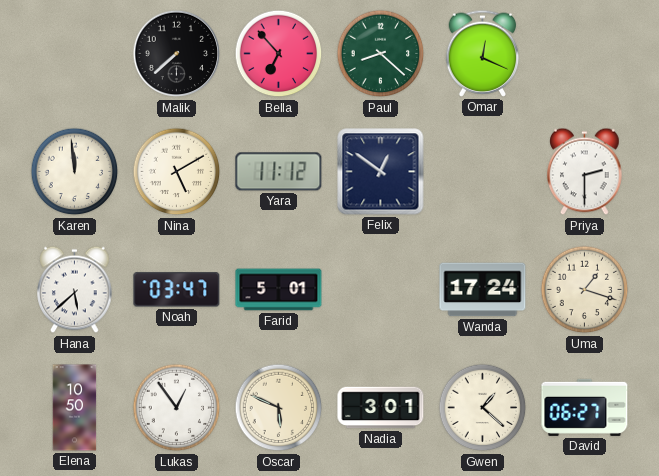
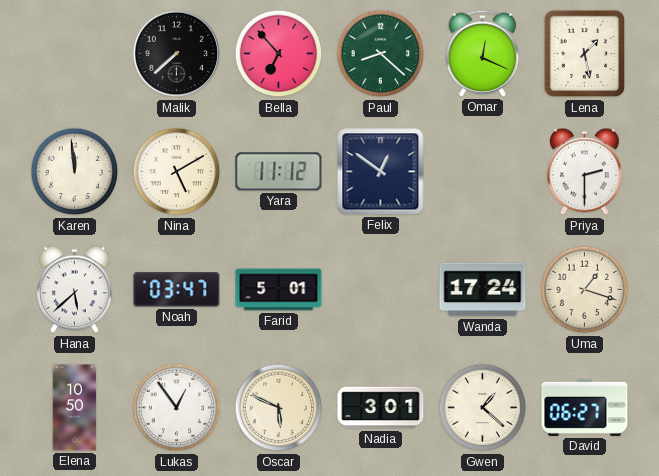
Lena: none -> 1:28
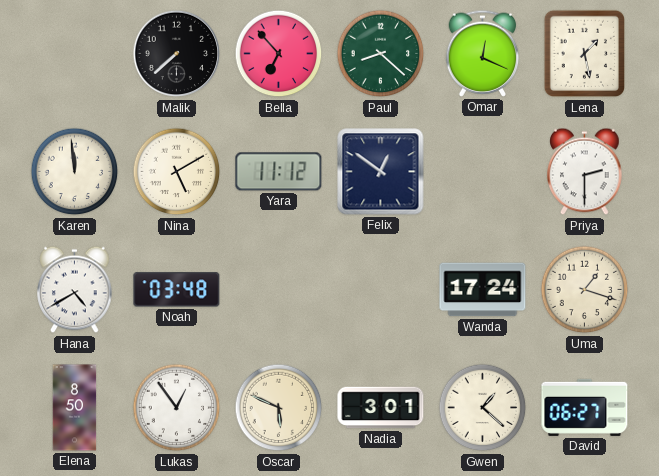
Hana: 5:38 -> 4:40
Noah: 03:47 -> 03:48
Farid: 5:01 -> none
Elena: 10:50 -> 8:50
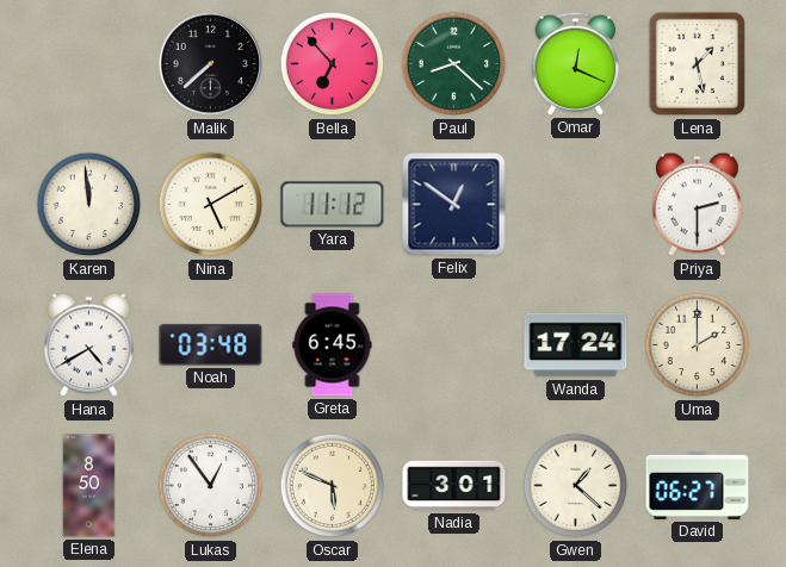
Greta: none -> 6:45
Uma: 1:18 -> 2:00
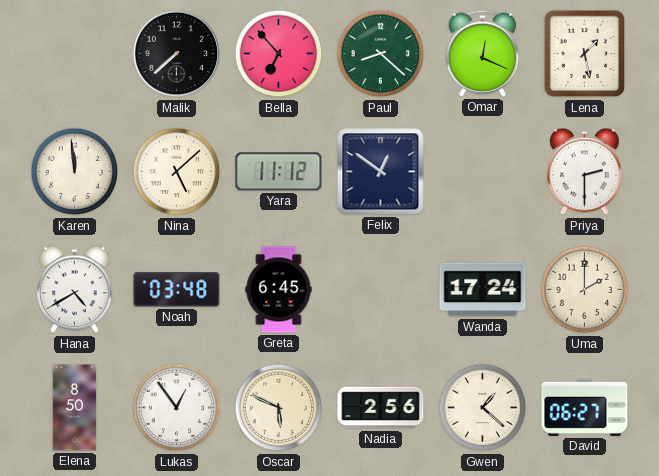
Nina: 5:10 -> 5:08
Nadia: 3:01 -> 2:56
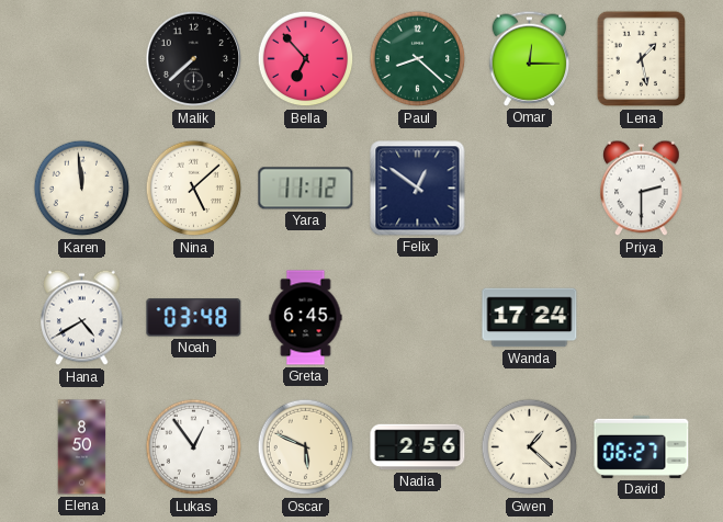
Omar: 12:19 -> 12:15
Uma: 2:00 -> none
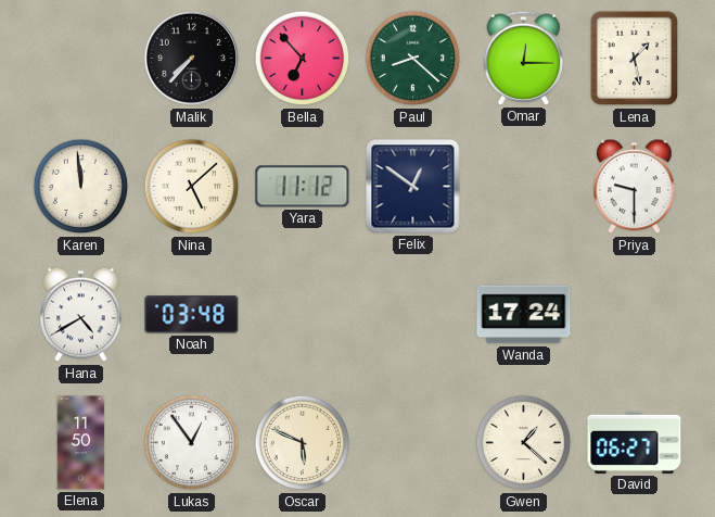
Malik: 7:38 -> 7:37
Priya: 2:30 -> 9:30
Greta: 6:45 -> none
Elena: 8:50 -> 11:50
Nadia: 2:56 -> none
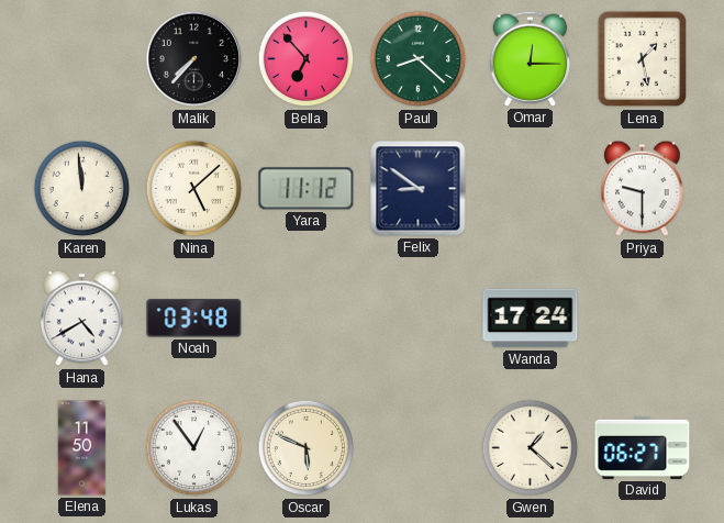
Felix: 12:51 -> 8:51
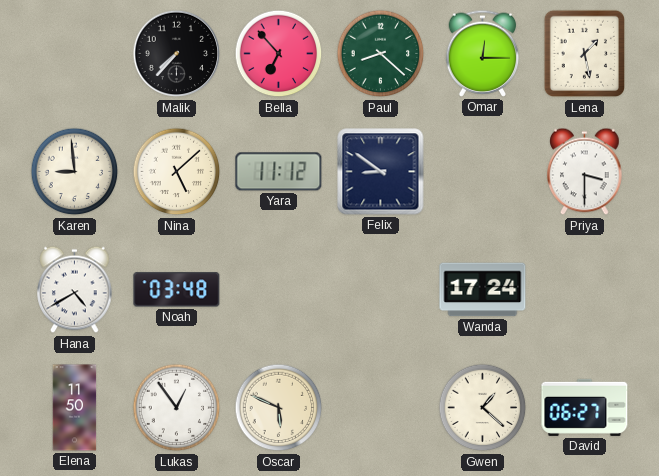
Karen: 11:59 -> 8:59
Priya: 9:30 -> 3:30
